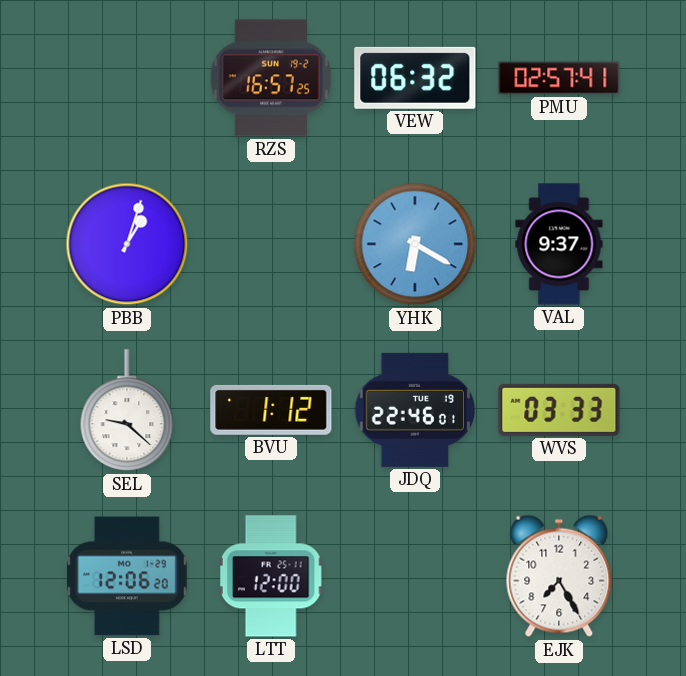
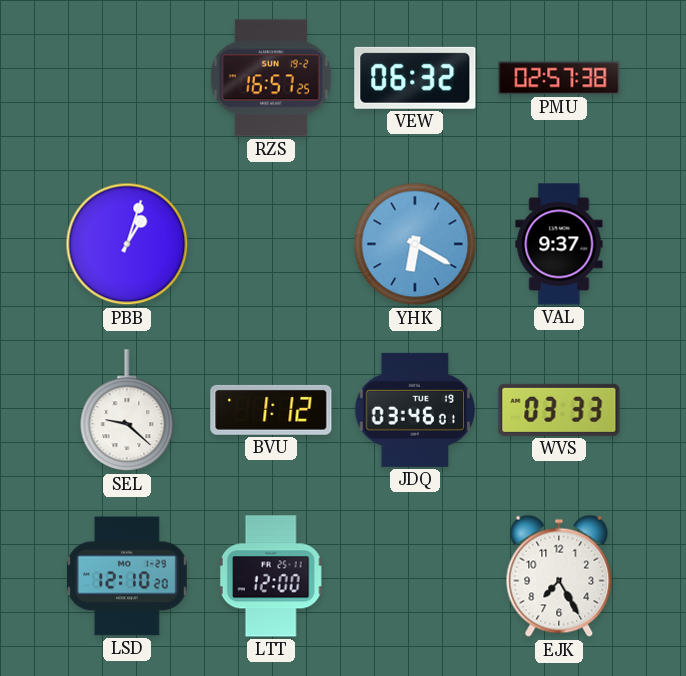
PMU: 02:57:41 -> 02:57:38
JDQ: 22:46 -> 03:46
LSD: 12:06 -> 12:10
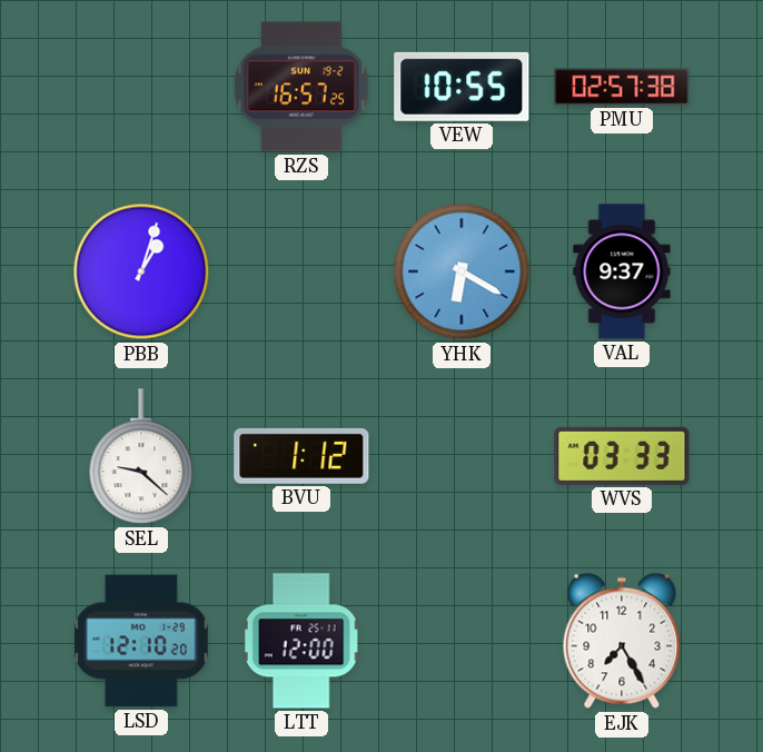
VEW: 06:32 -> 10:55
JDQ: 03:46 -> none
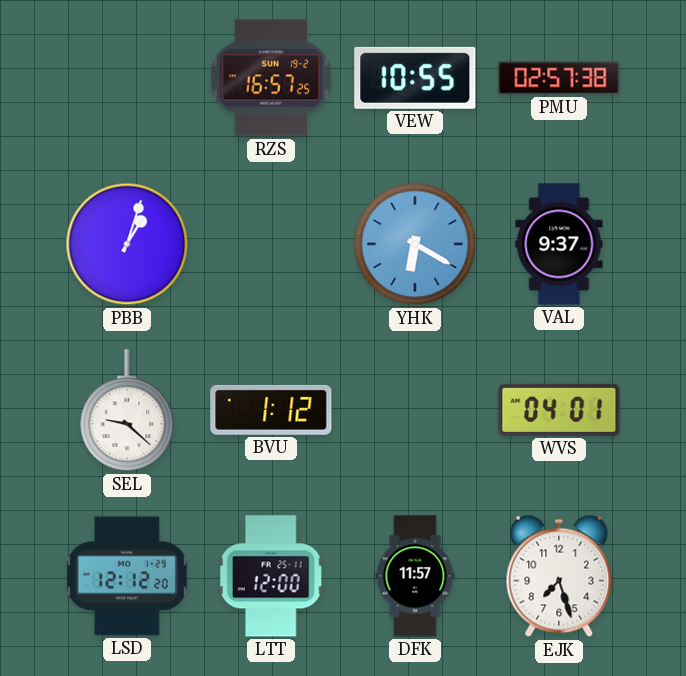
WVS: 03:33 -> 04:01
LSD: 12:10 -> 12:12
DFK: none -> 11:57
EJK: 7:25 -> 7:27
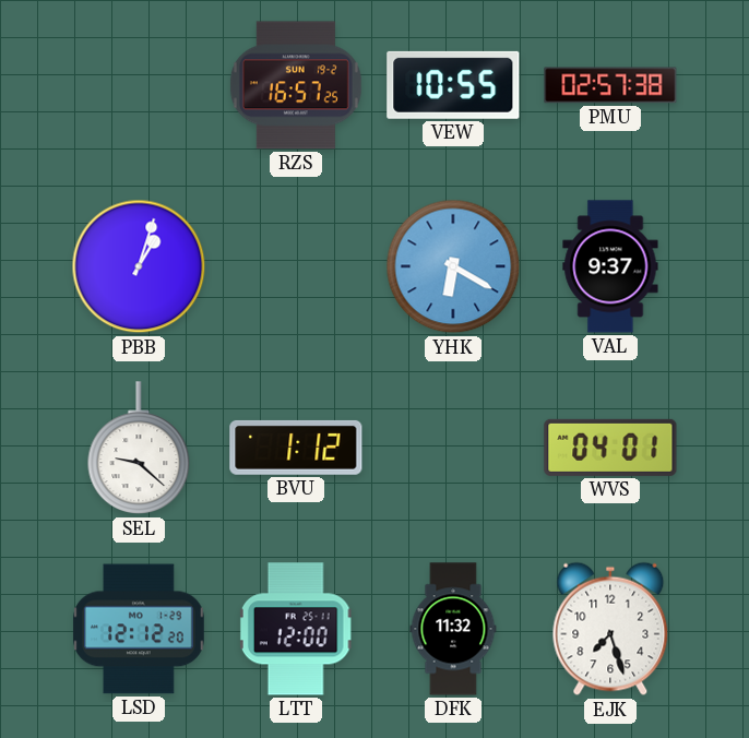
DFK: 11:57 -> 11:32
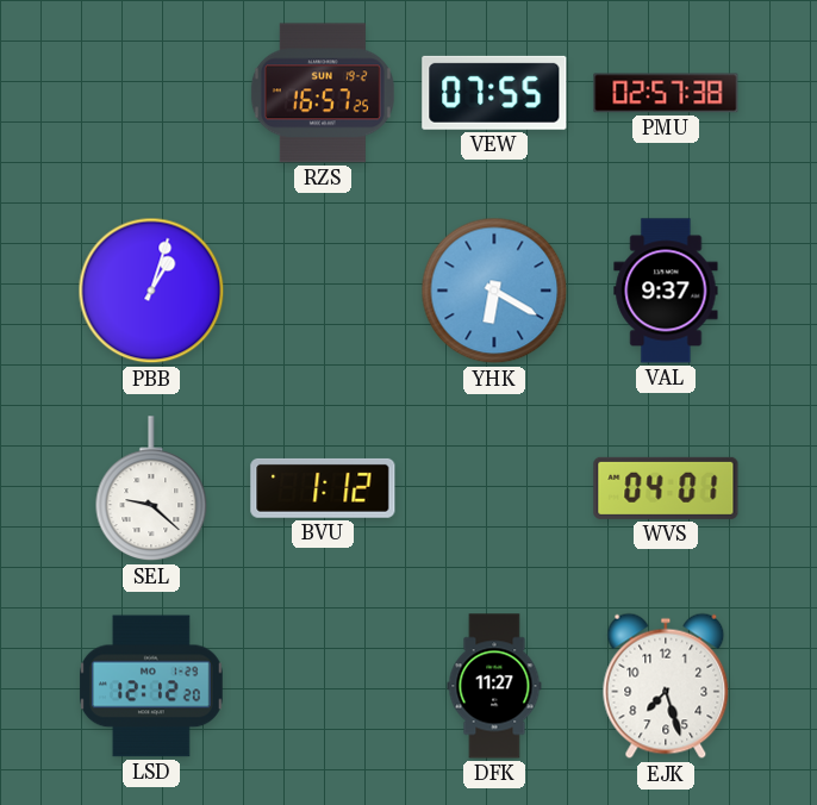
VEW: 10:55 -> 07:55
LTT: 12:00 -> none
DFK: 11:32 -> 11:27
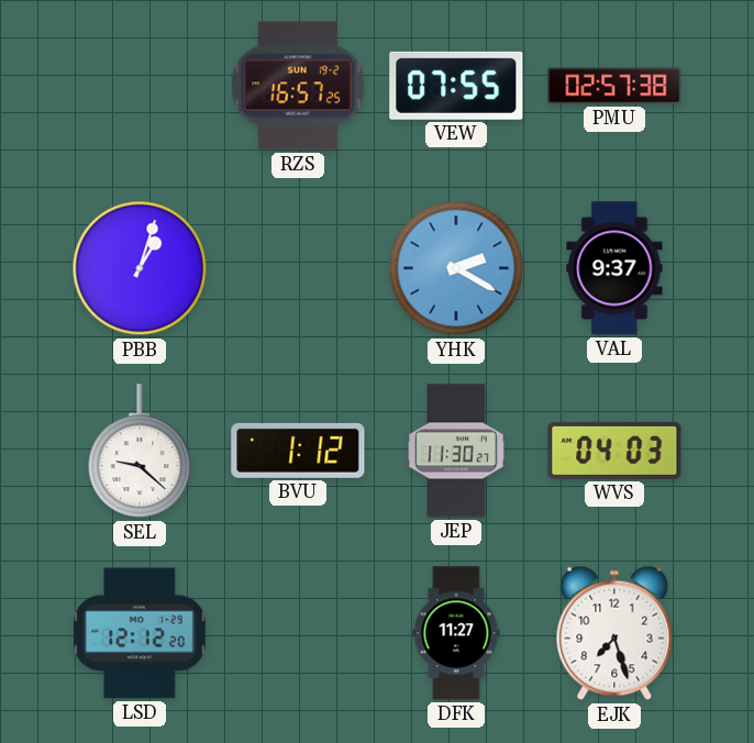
YHK: 6:20 -> 2:20
JEP: none -> 11:30
WVS: 04:01 -> 04:03
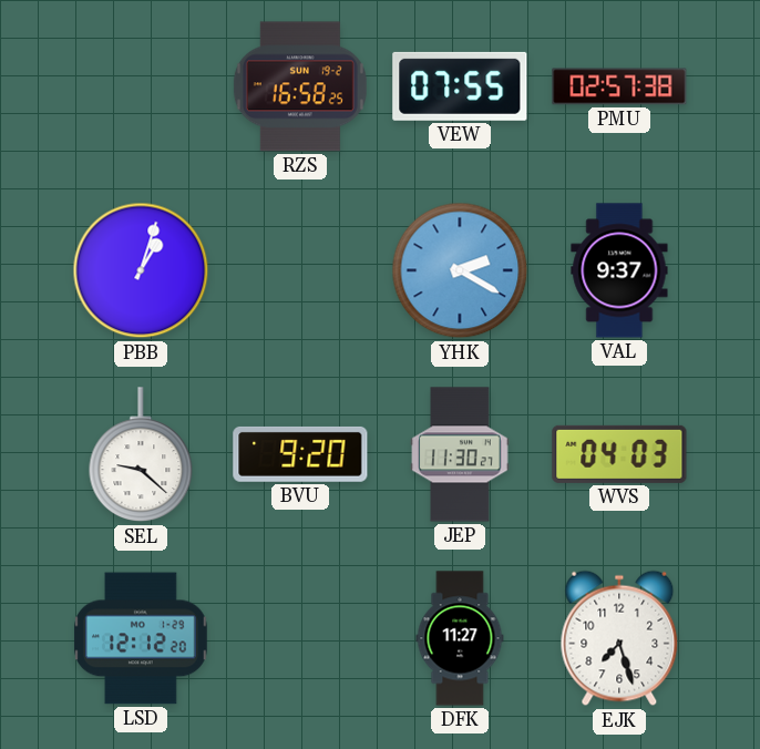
RZS: 16:57 -> 16:58
BVU: 1:12 -> 9:20
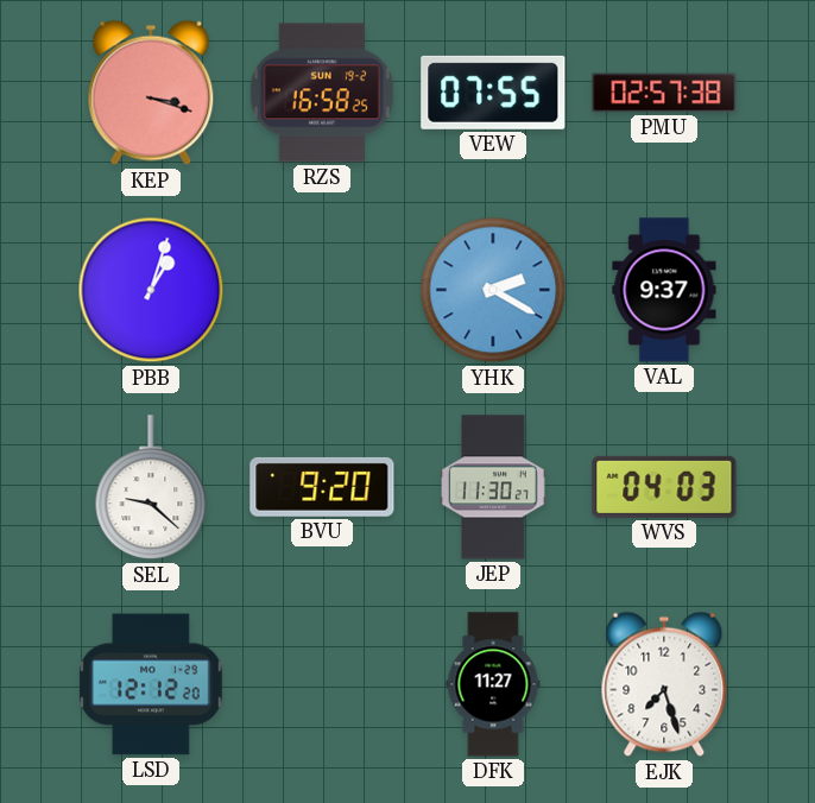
KEP: none -> 3:18
